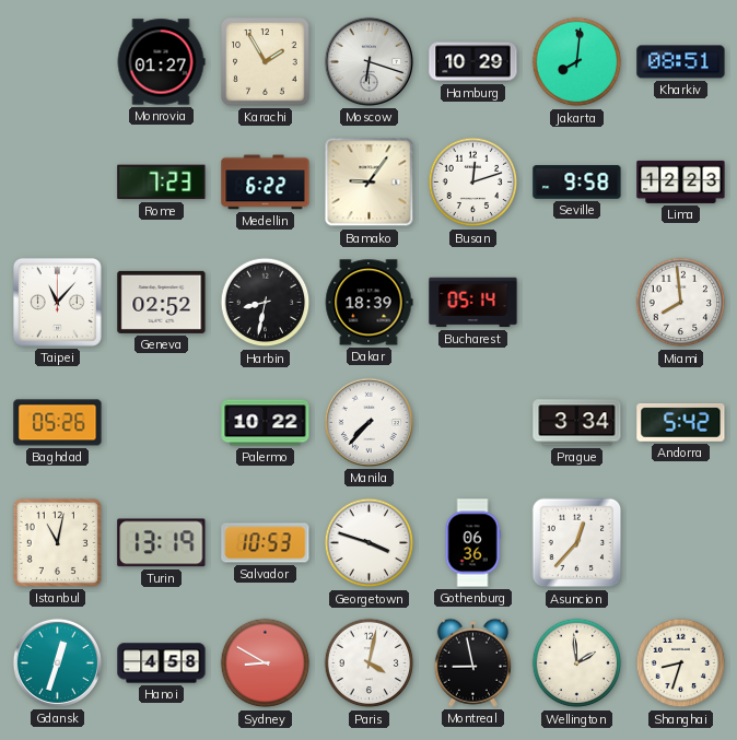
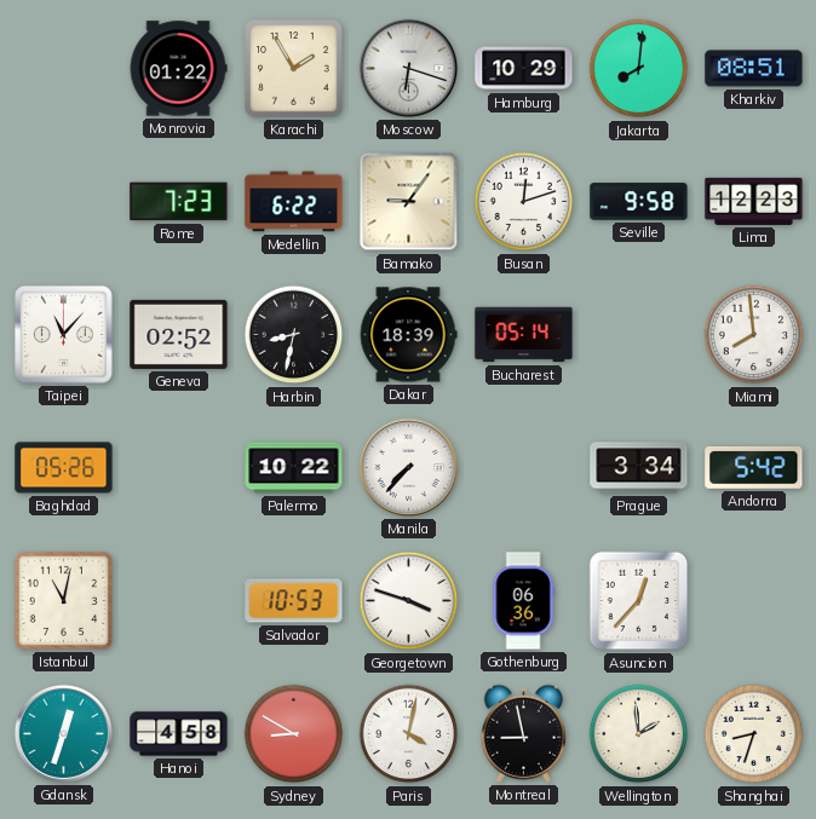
Monrovia: 01:27 -> 01:22
Turin: 13:19 -> none
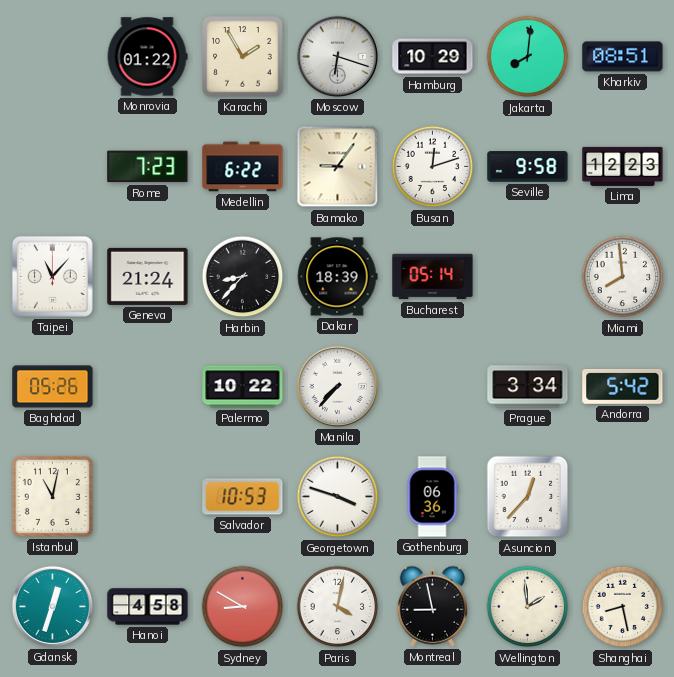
Geneva: 02:52 -> 21:24
Harbin: 8:32 -> 8:37
Shanghai: 8:33 -> 8:28
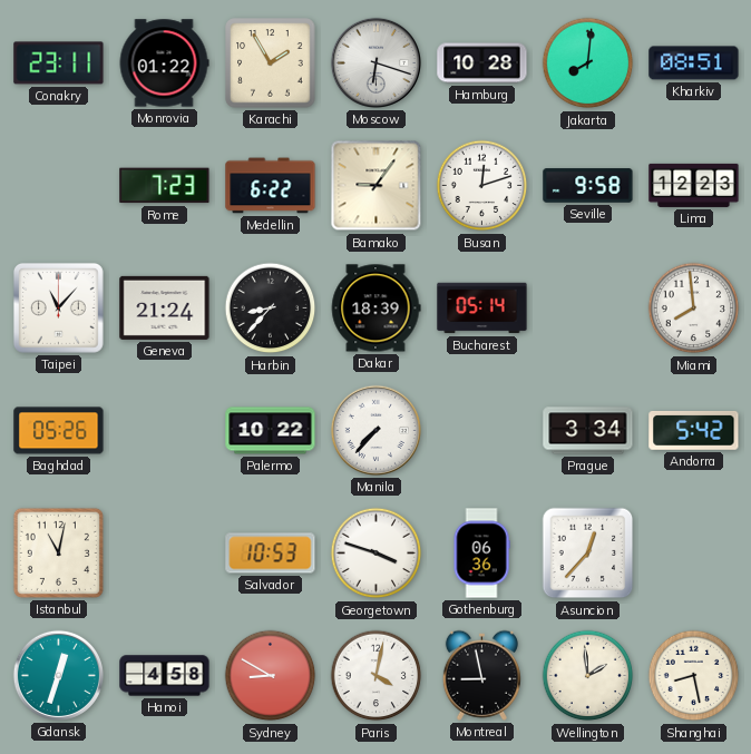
Conakry: none -> 23:11
Hamburg: 10:29 -> 10:28
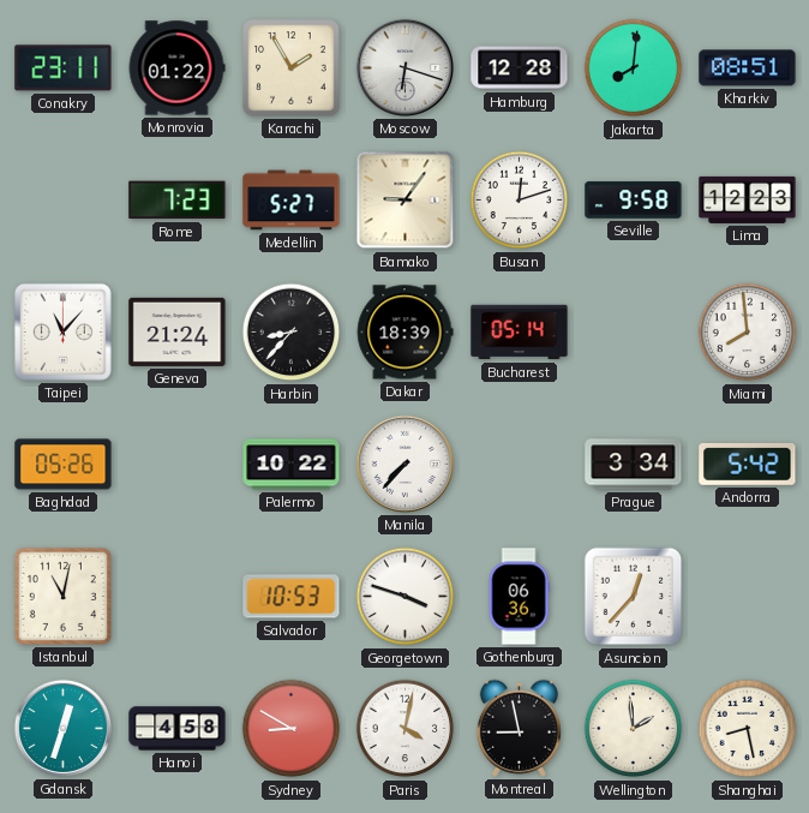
Hamburg: 10:28 -> 12:28
Medellin: 6:22 -> 5:27
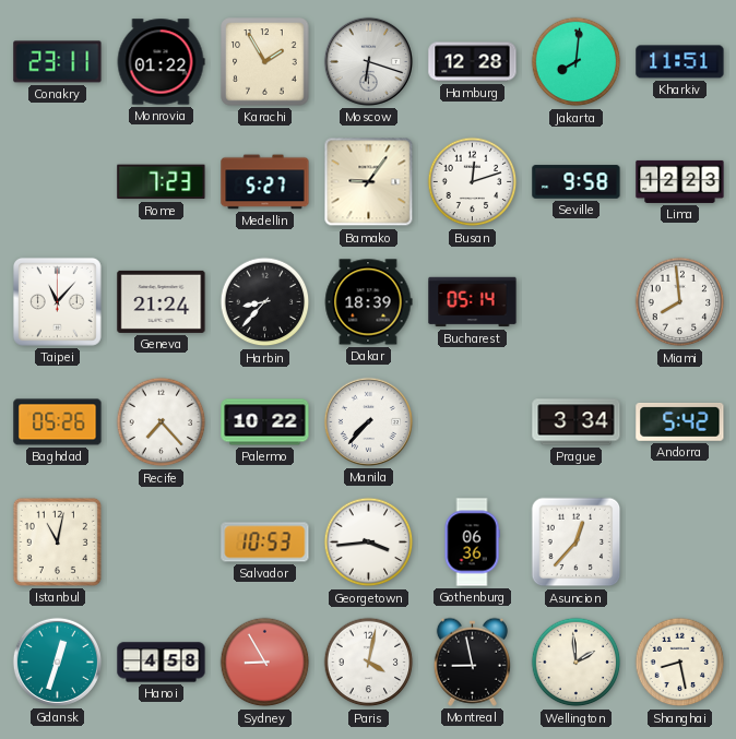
Kharkiv: 08:51 -> 11:51
Recife: none -> 7:23
Georgetown: 3:48 -> 3:44
Sydney: 8:50 -> 8:55
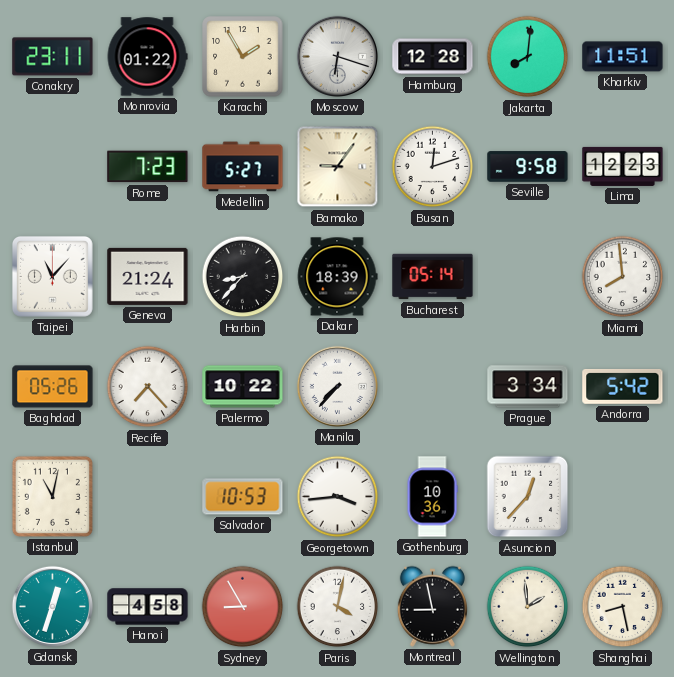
Gothenburg: 06:36 -> 10:36
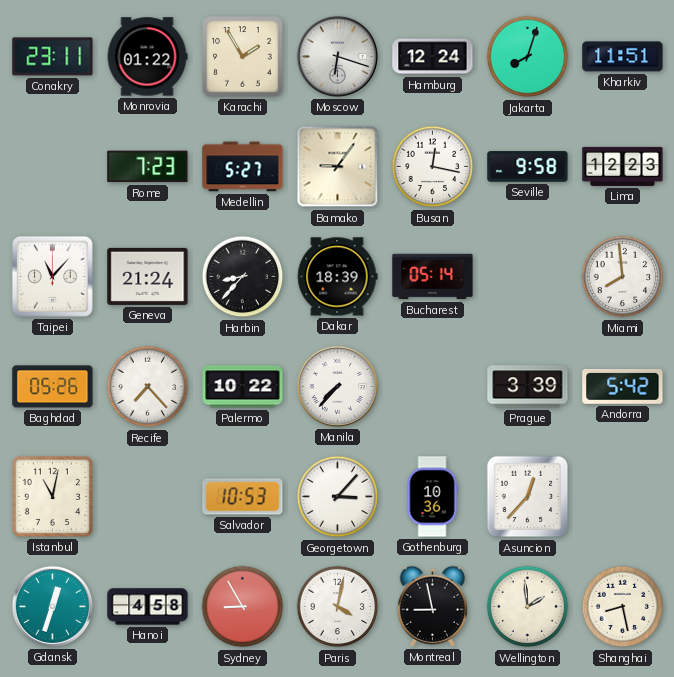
Hamburg: 12:28 -> 12:24
Jakarta: 8:01 -> 8:03
Busan: 12:12 -> 12:17
Prague: 3:34 -> 3:39
Georgetown: 3:44 -> 3:07
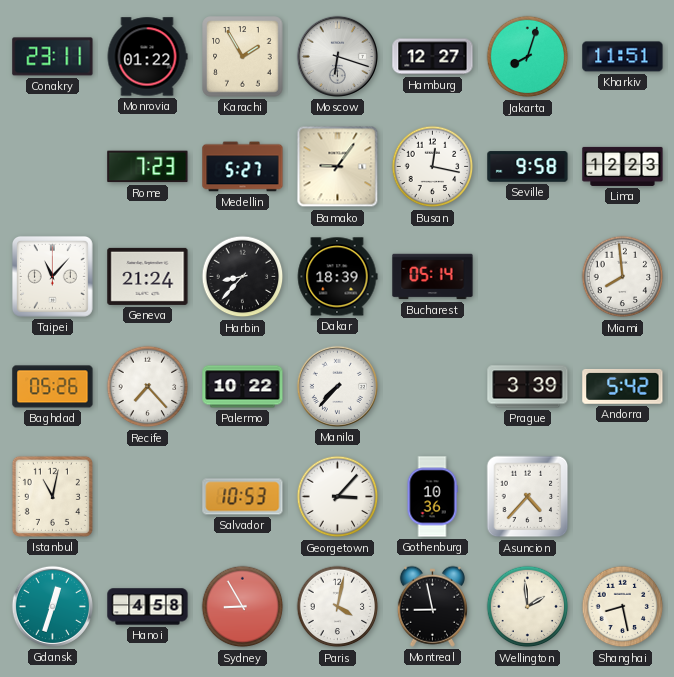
Hamburg: 12:24 -> 12:27
Asuncion: 12:37 -> 4:37
